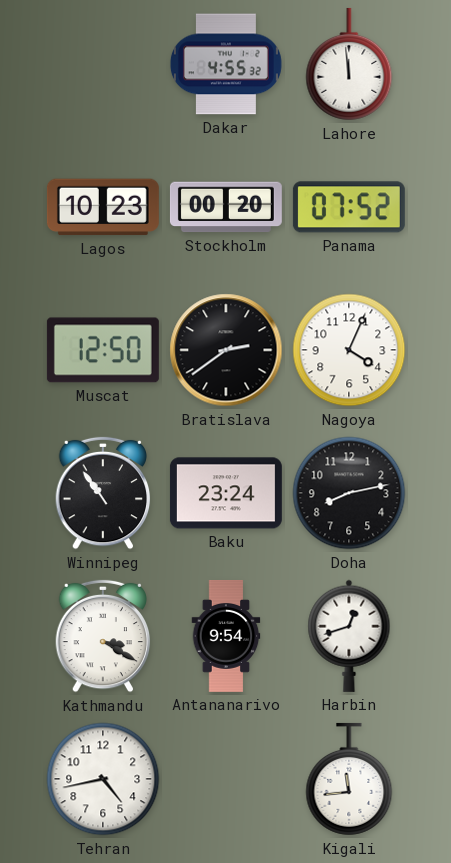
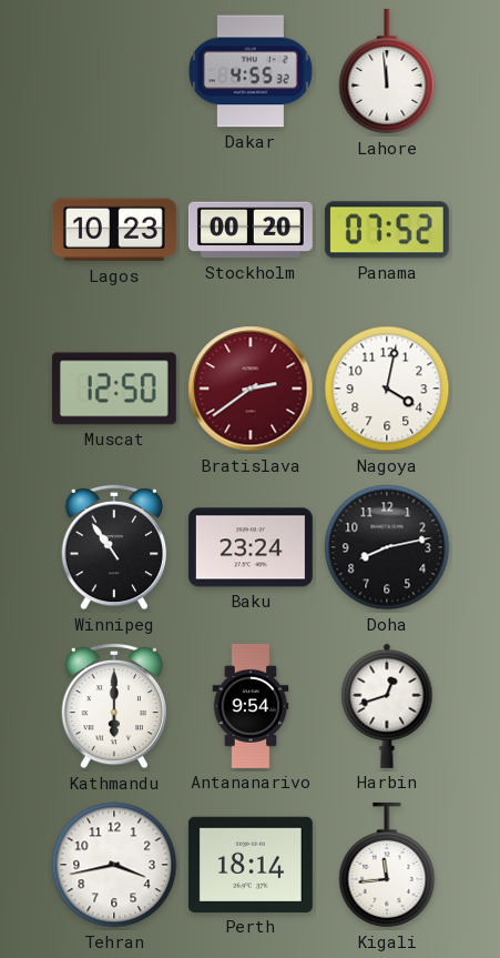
Bratislava dial: black -> burgundy
Nagoya: 4:04 -> 4:02
Kathmandu: 3:20 -> 6:00
Tehran: 4:43 -> 3:43
Perth: none -> 18:14
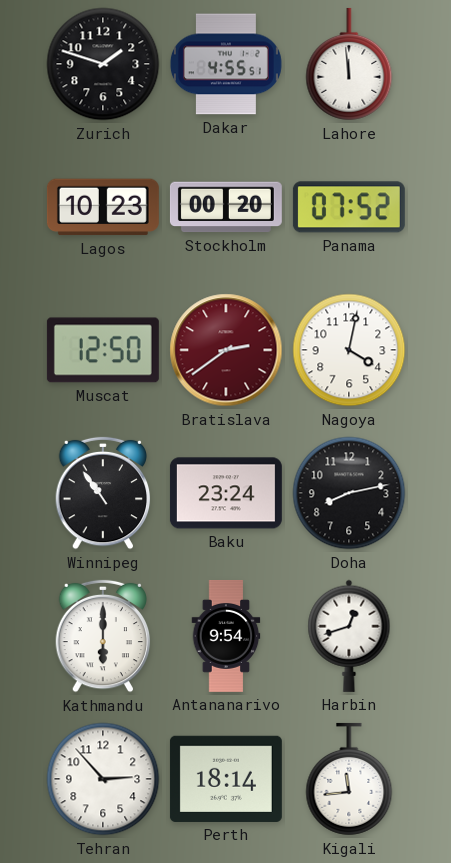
Zurich: none -> 1:48
Dakar: 4:55:32 -> 4:55:51
Tehran: 3:43 -> 2:53
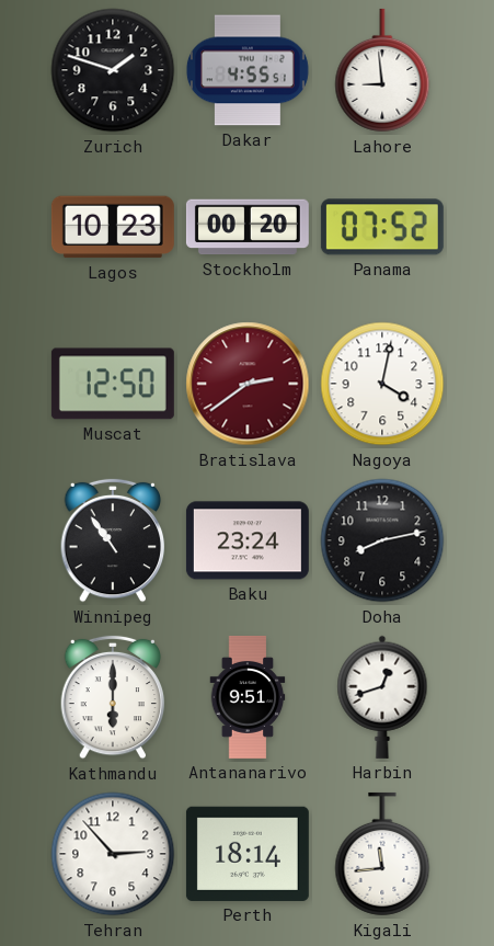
Lahore: 11:59 -> 8:59
Antananarivo: 9:54 -> 9:51
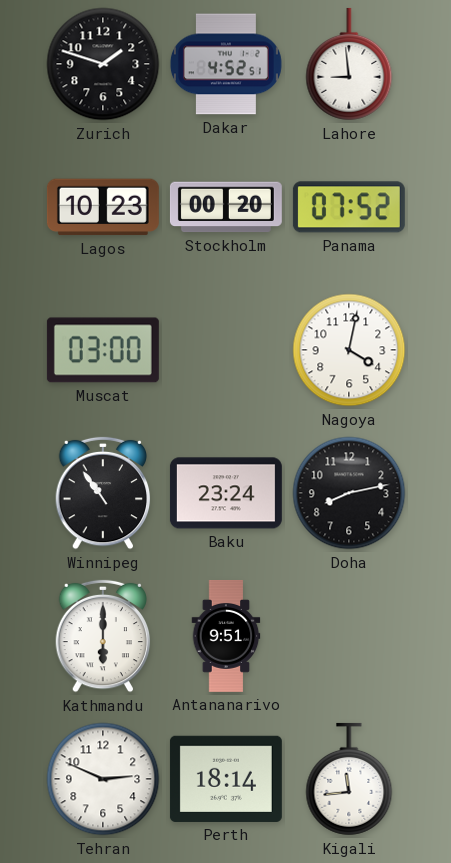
Dakar: 4:55 -> 4:52
Muscat: 12:50 -> 03:00
Bratislava: 2:39 -> none
Harbin: 12:42 -> none
Tehran: 2:53 -> 2:49
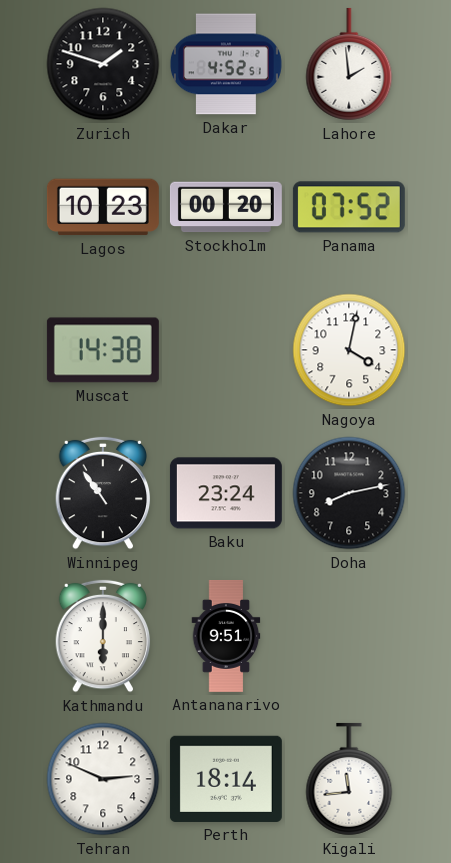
Lahore: 8:59 -> 1:59
Muscat: 03:00 -> 14:38
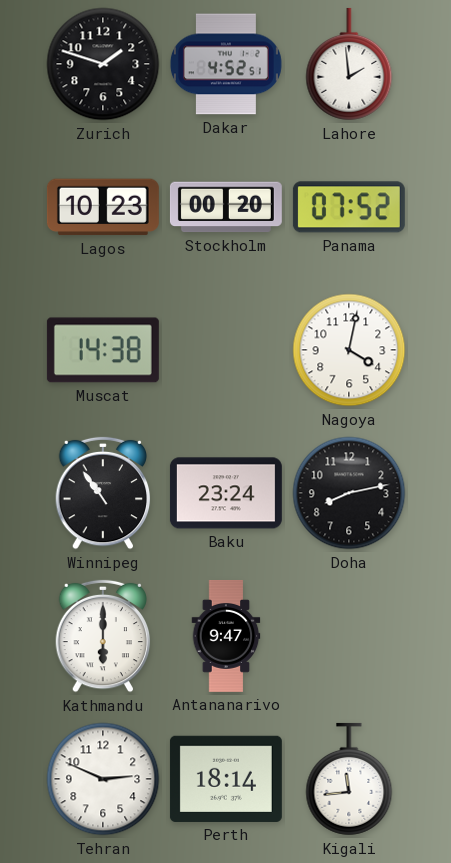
Antananarivo: 9:51 -> 9:47
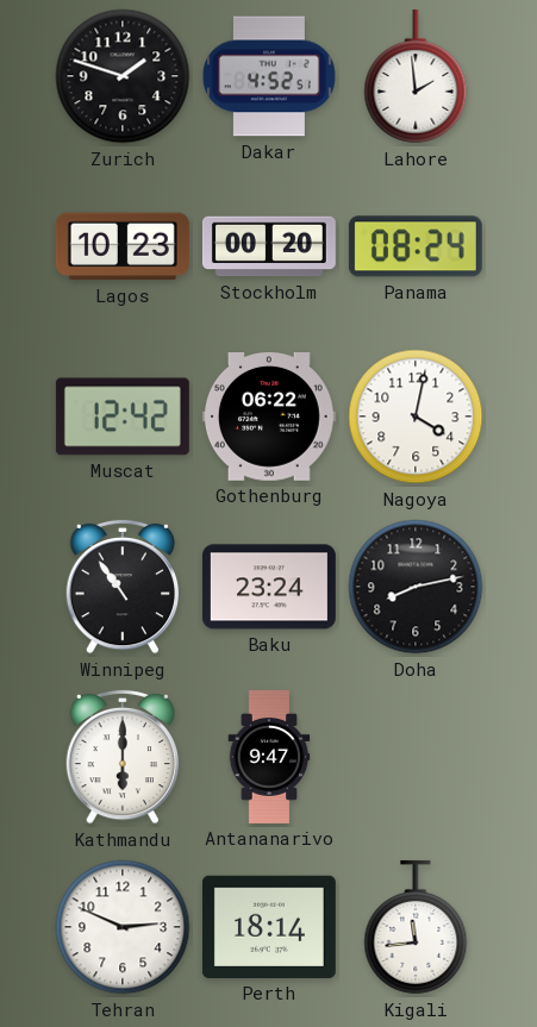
Panama: 07:52 -> 08:24
Muscat: 14:38 -> 12:42
Gothenburg: none -> 06:22
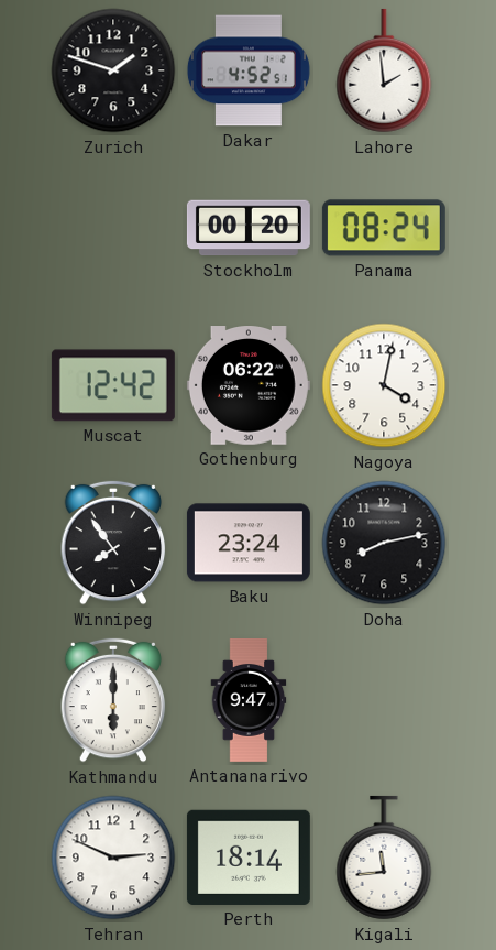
Lagos: 10:23 -> none
Winnipeg: 10:54 -> 7:54
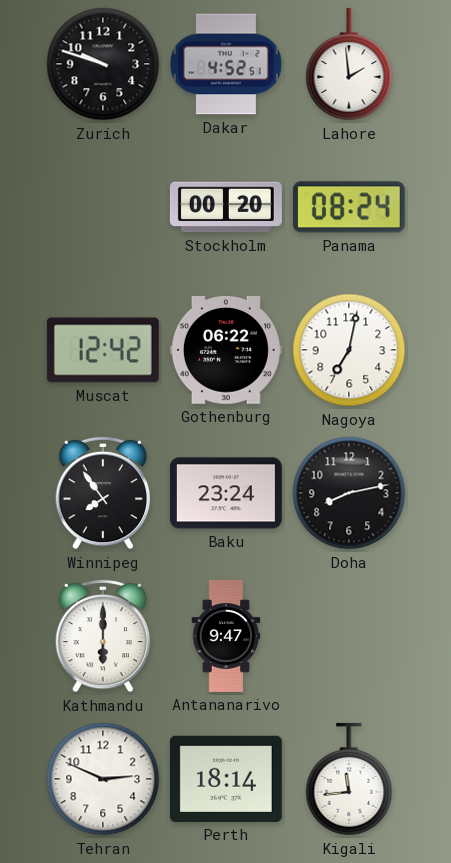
Zurich: 1:48 -> 9:48
Nagoya: 4:02 -> 7:02
